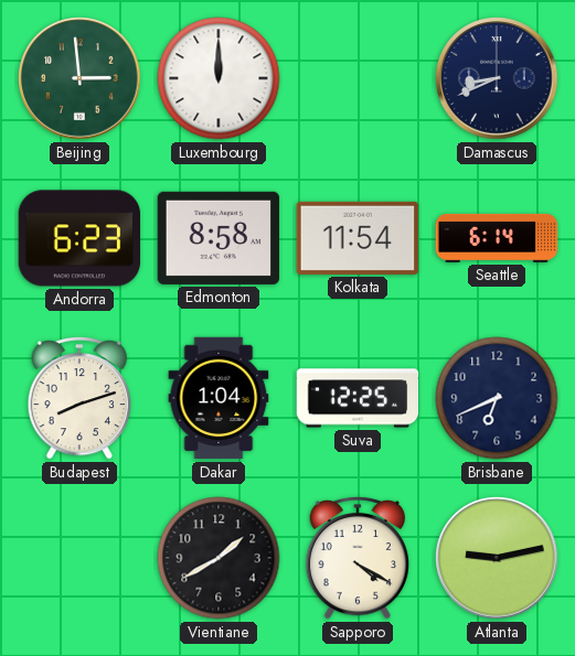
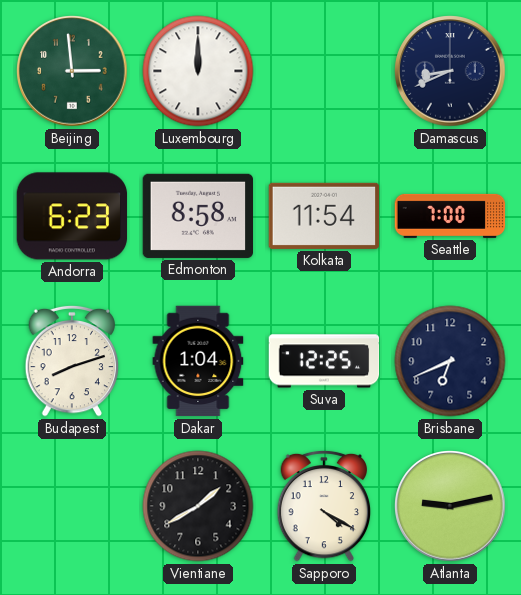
Seattle: 6:14 -> 7:00
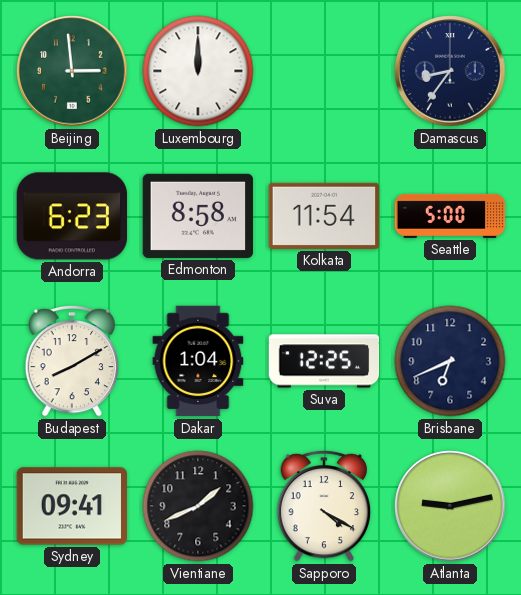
Damascus: 8:41 -> 8:36
Seattle: 7:00 -> 5:00
Budapest: 8:12 -> 8:10
Sydney: none -> 09:41
Vientiane: 1:40 -> 1:41
